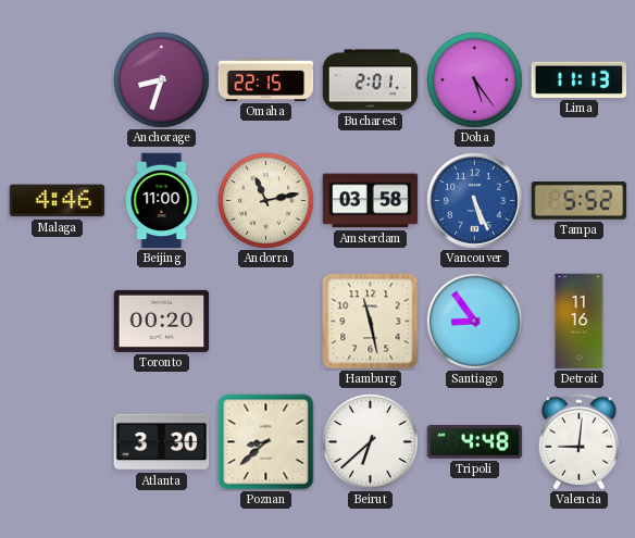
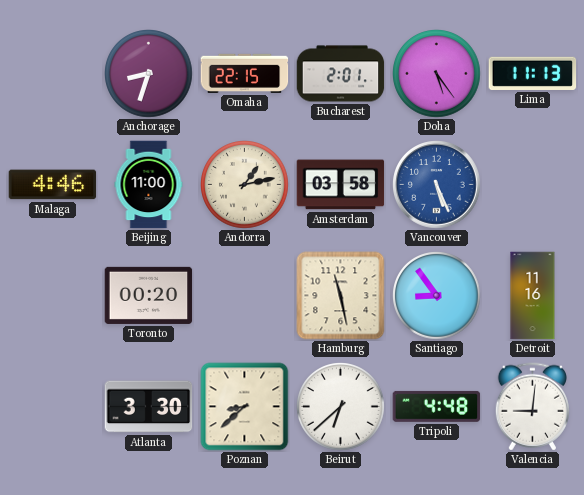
Andorra: 11:13 -> 1:13
Tampa: 5:52 -> none
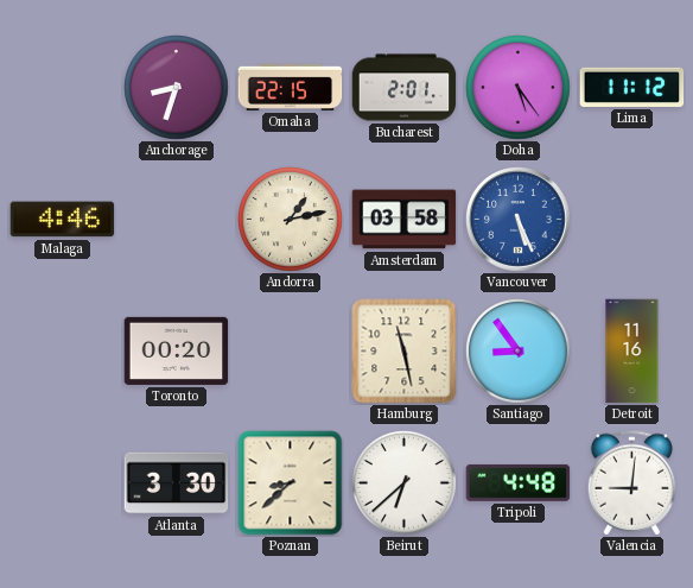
Lima: 11:13 -> 11:12
Beijing: 11:00 -> none
